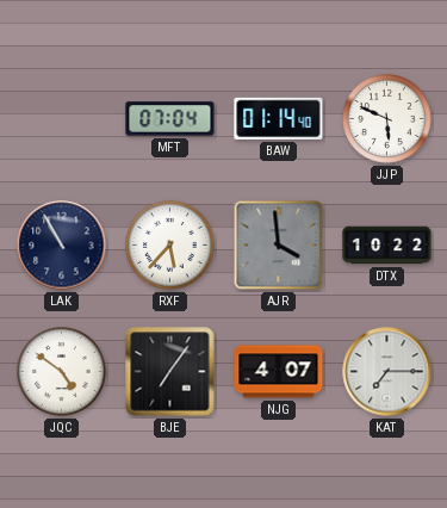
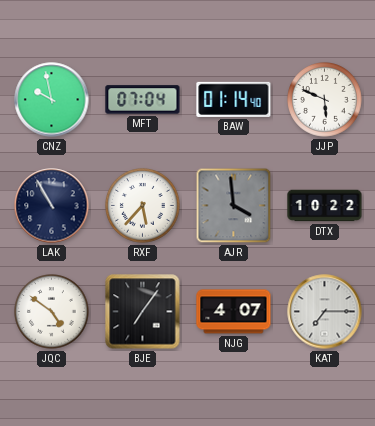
CNZ: none -> 9:58
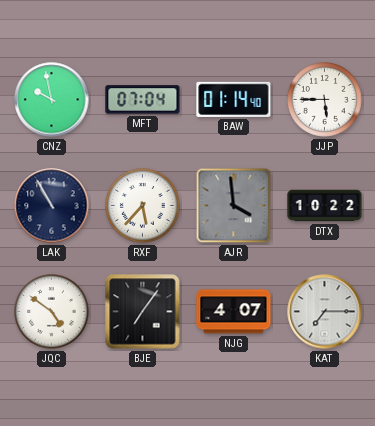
JJP: 5:49 -> 5:45
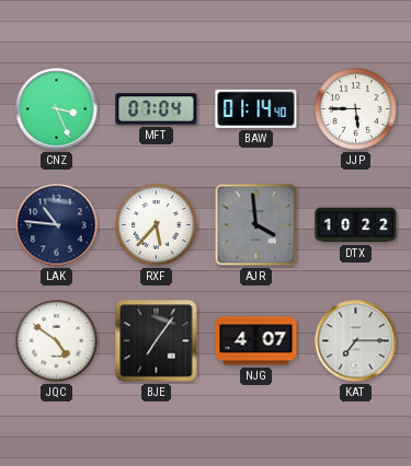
CNZ: 9:58 -> 3:26
LAK: 10:55 -> 10:46
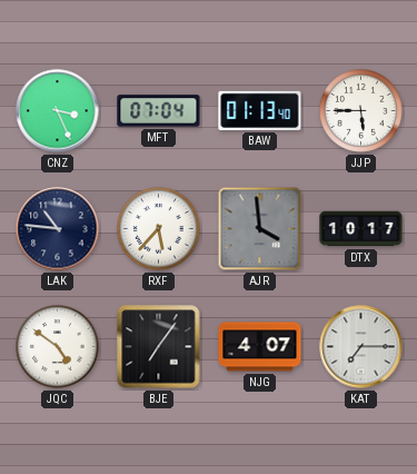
BAW: 01:14 -> 01:13
DTX: 10:22 -> 10:17
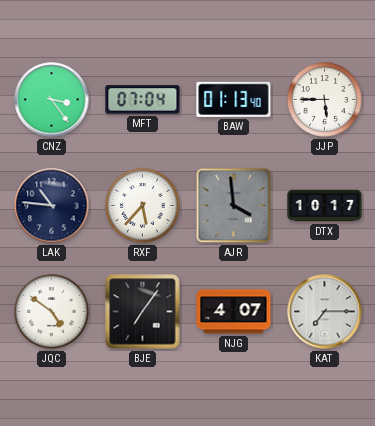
CNZ: 3:26 -> 3:24
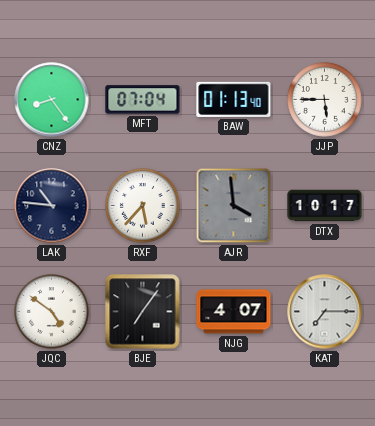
CNZ: 3:24 -> 8:24
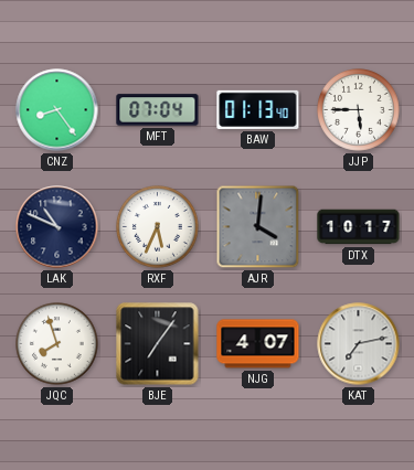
LAK: 10:46 -> 10:49
RXF: 5:37 -> 5:34
AJR: 3:59 -> 4:01
JQC: 4:51 -> 7:57
KAT: 7:15 -> 7:13
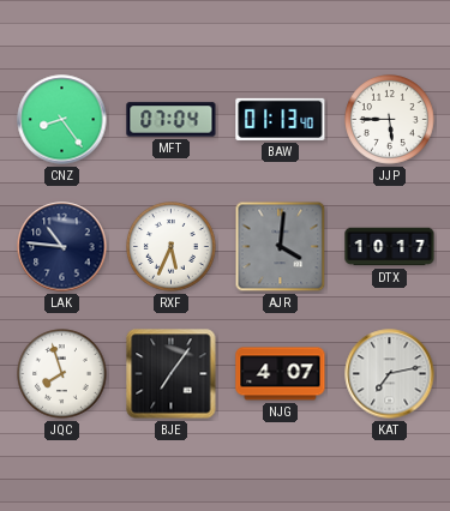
LAK: 10:49 -> 10:46
